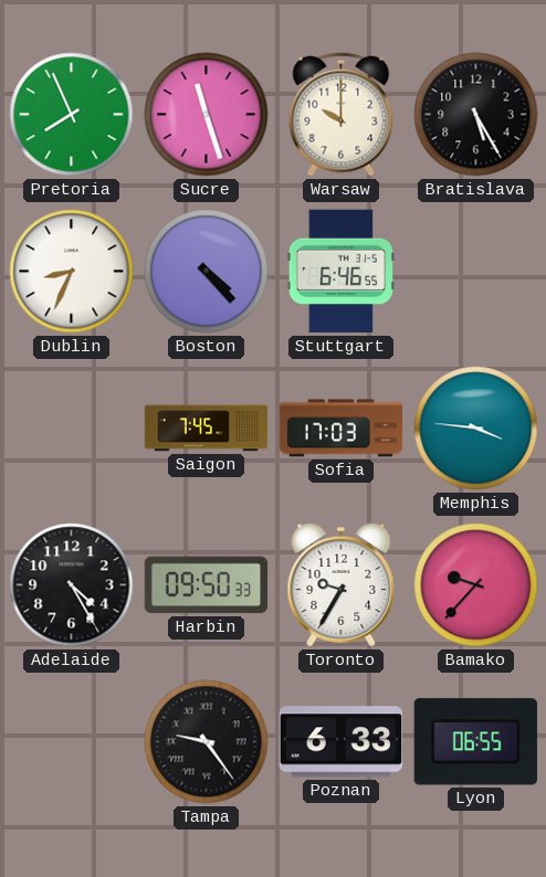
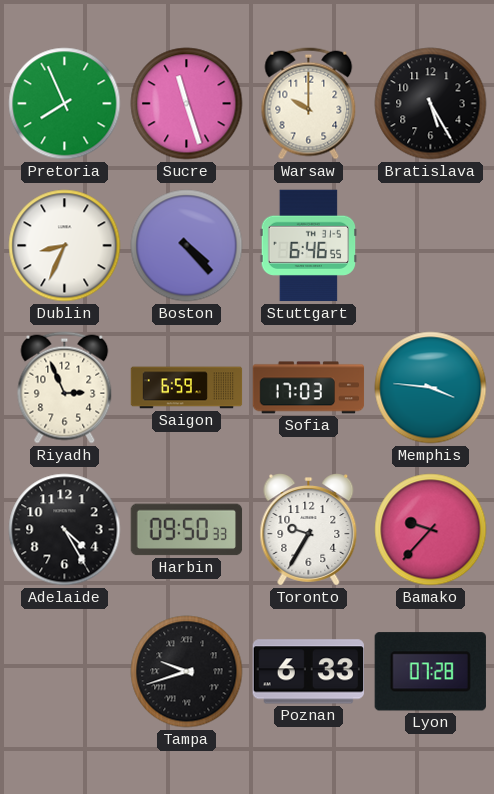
Riyadh: none -> 2:56
Saigon: 7:45 -> 6:59
Tampa: 9:24 -> 9:42
Lyon: 06:55 -> 07:28
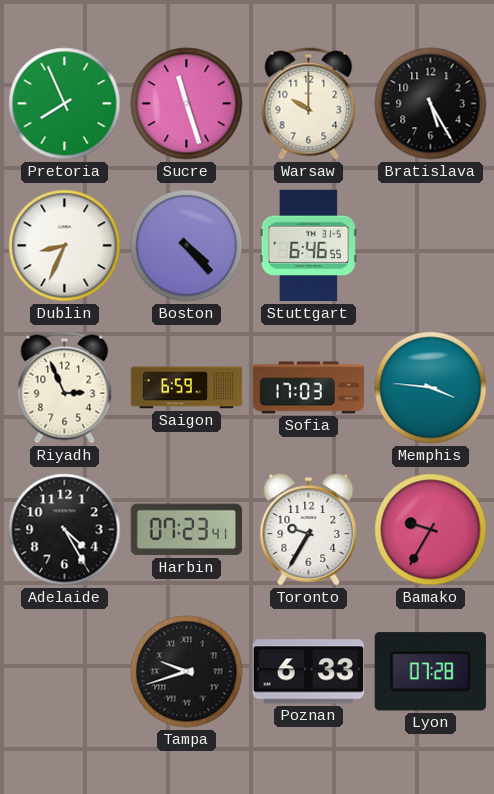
Harbin: 09:50 -> 07:23
Bamako: 9:37 -> 9:35
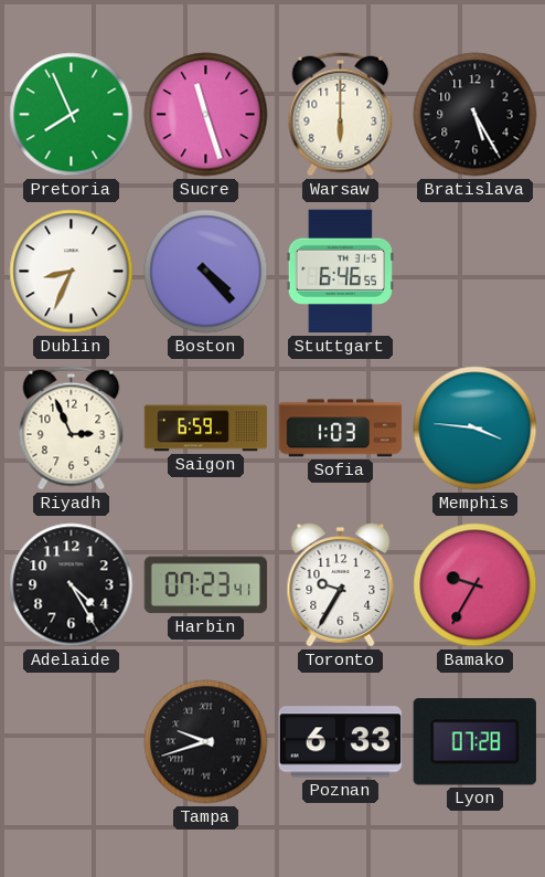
Warsaw: 10:00 -> 6:00
Sofia: 17:03 -> 1:03
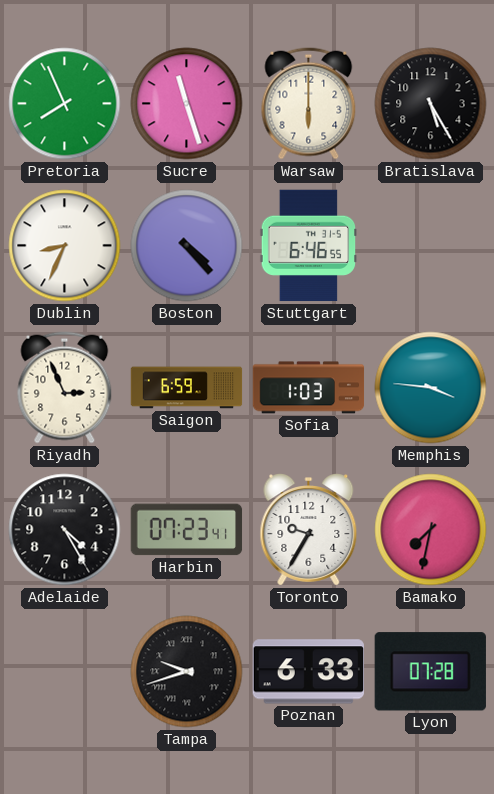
Bamako: 9:35 -> 7:32
